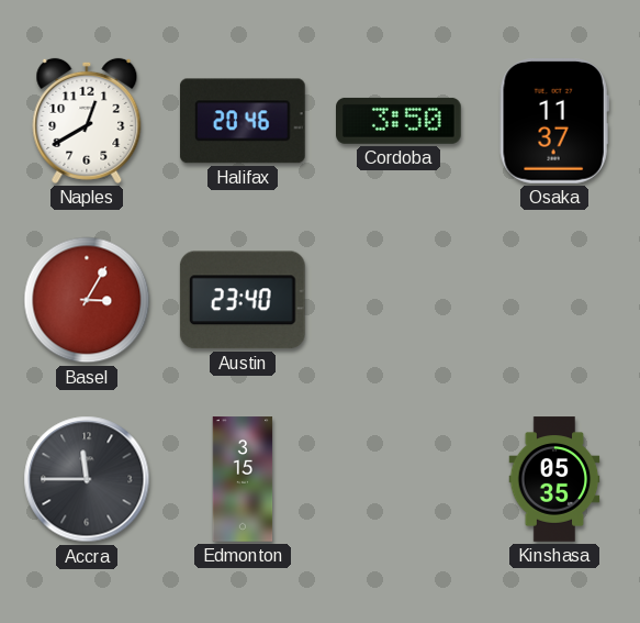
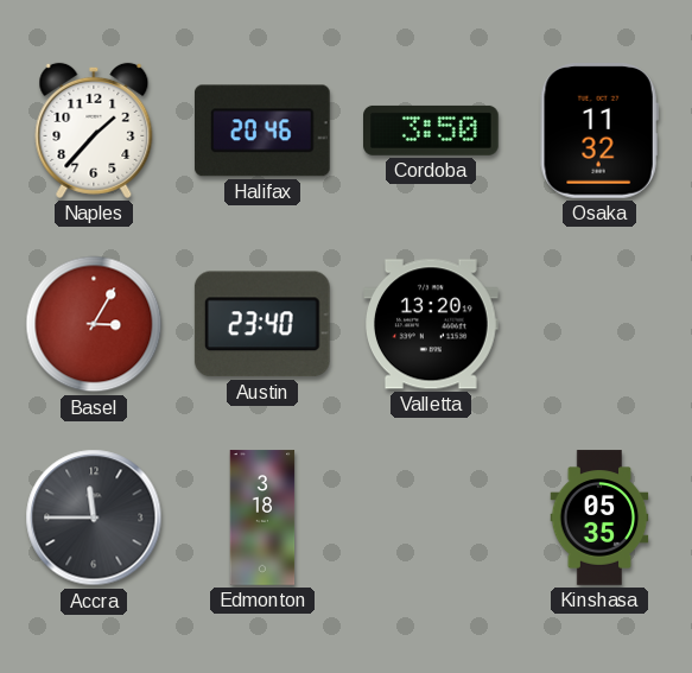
Naples: 12:40 -> 1:37
Osaka: 11:37 -> 11:32
Valletta: none -> 13:20
Edmonton: 3:15 -> 3:18
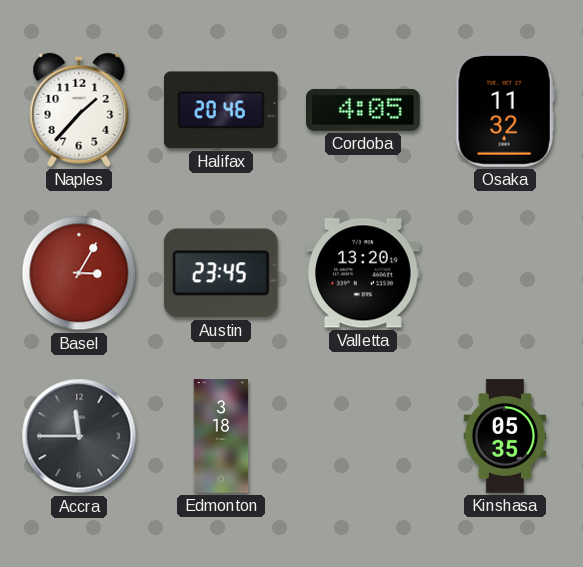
Cordoba: 3:50 -> 4:05
Austin: 23:40 -> 23:45
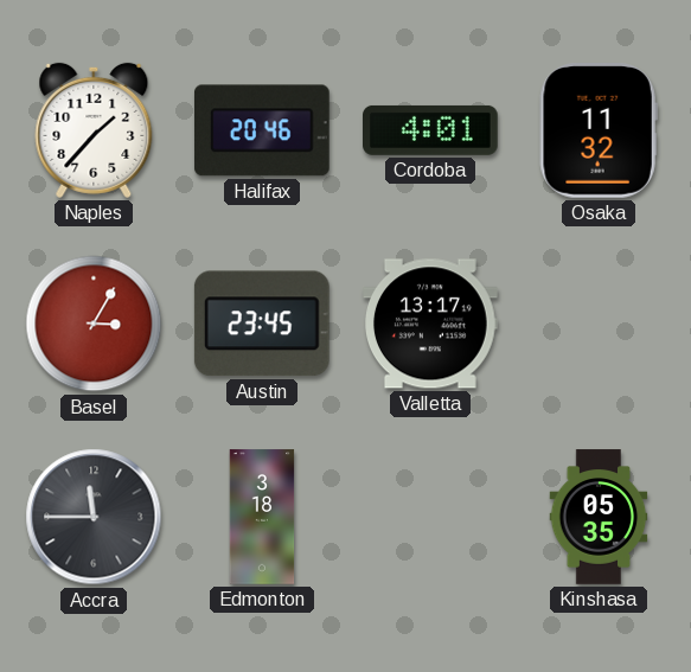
Cordoba: 4:05 -> 4:01
Valletta: 13:20 -> 13:17
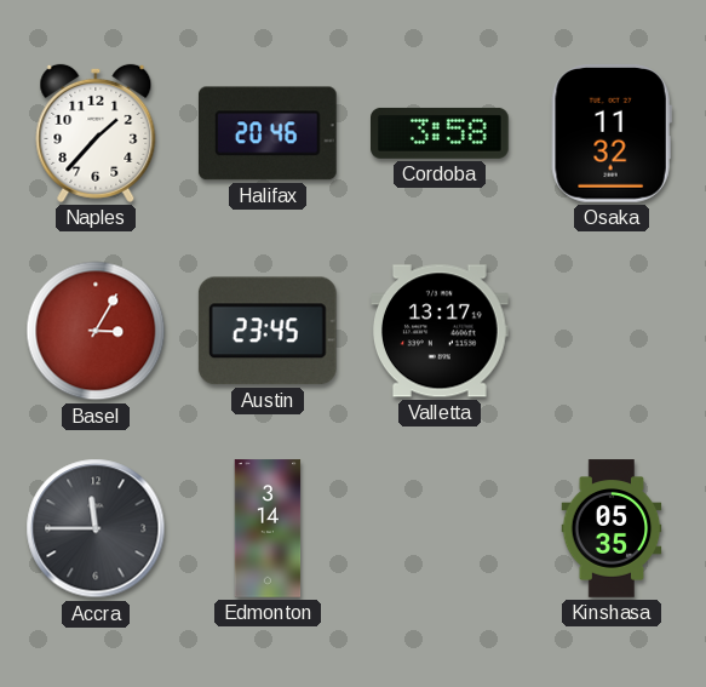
Cordoba: 4:01 -> 3:58
Edmonton: 3:18 -> 3:14
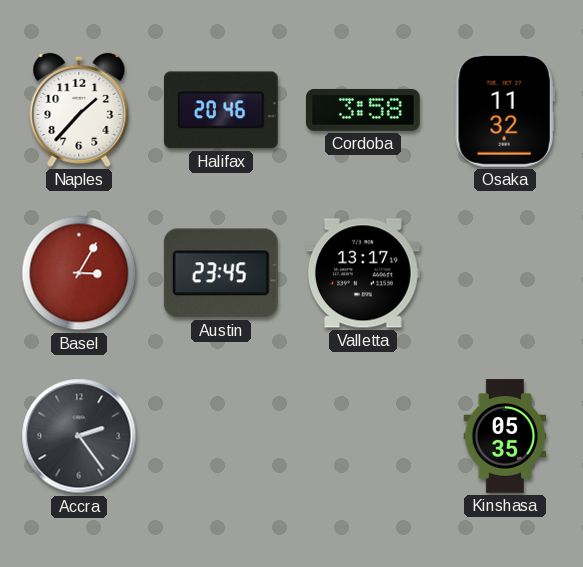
Accra: 11:45 -> 2:24
Edmonton: 3:14 -> none
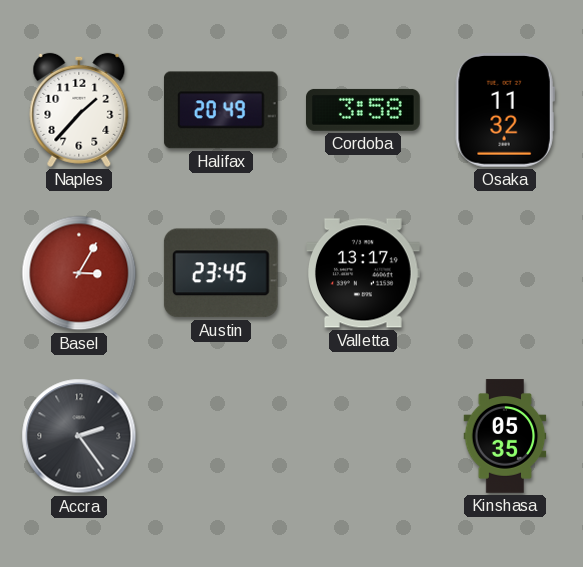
Halifax: 20:46 -> 20:49
